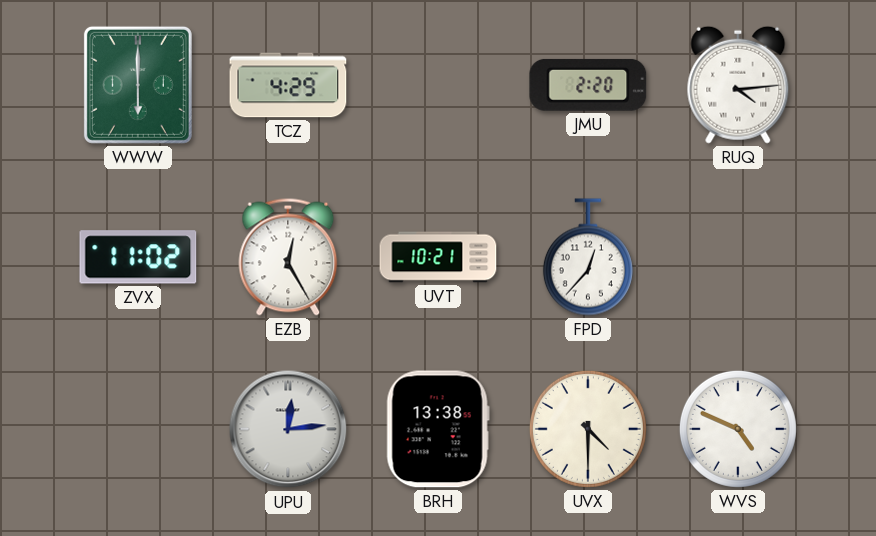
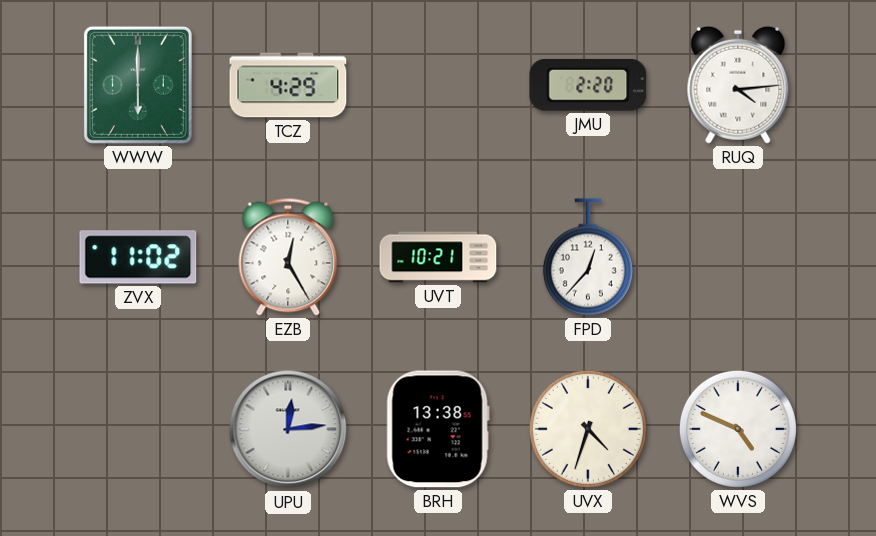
UVX: 4:30 -> 4:33
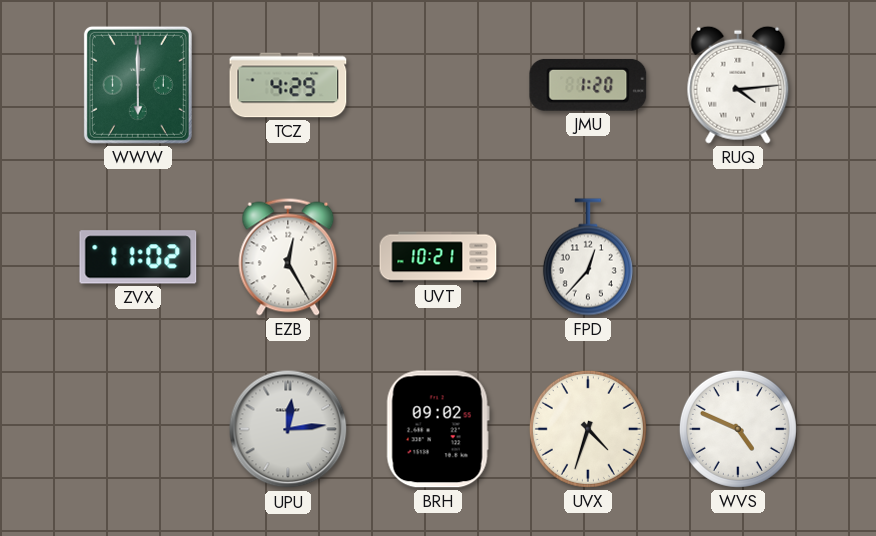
JMU: 2:20 -> 1:20
BRH: 13:38 -> 09:02
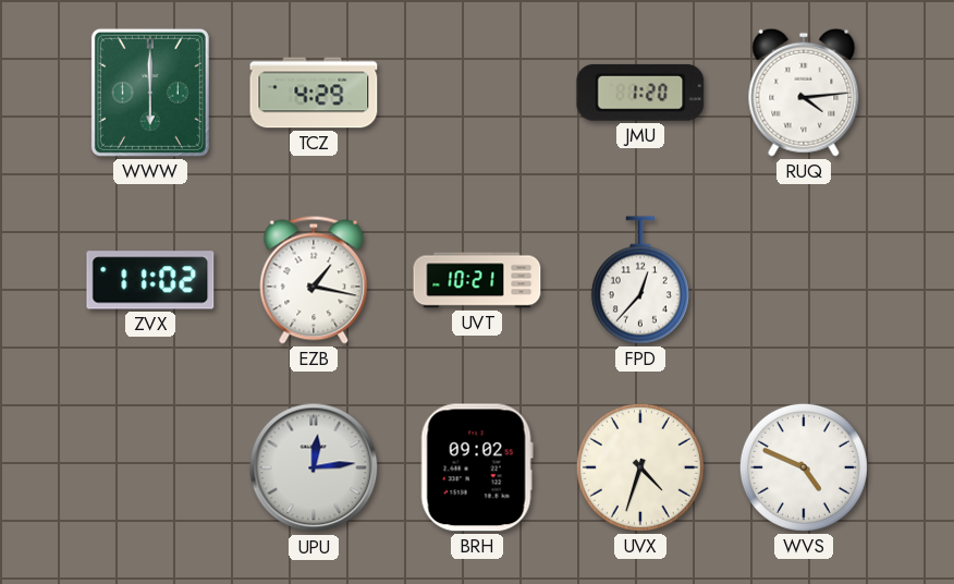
EZB: 12:25 -> 1:17
